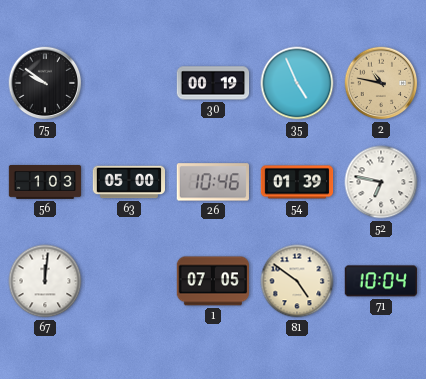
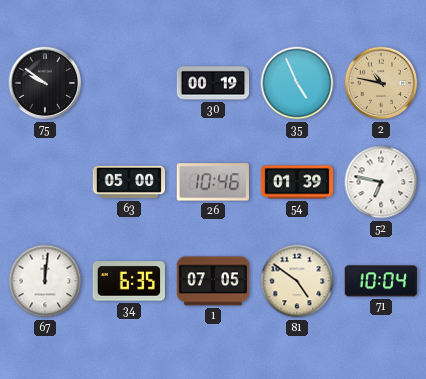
56: 1:03 -> none
34: none -> 6:35
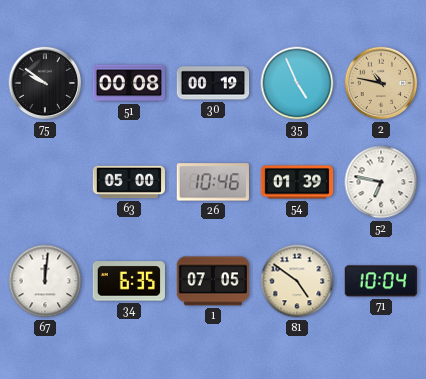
51: none -> 00:08
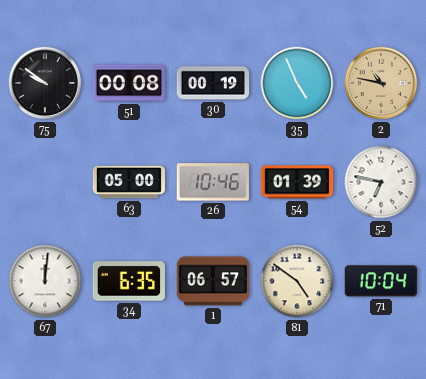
1: 07:05 -> 06:57
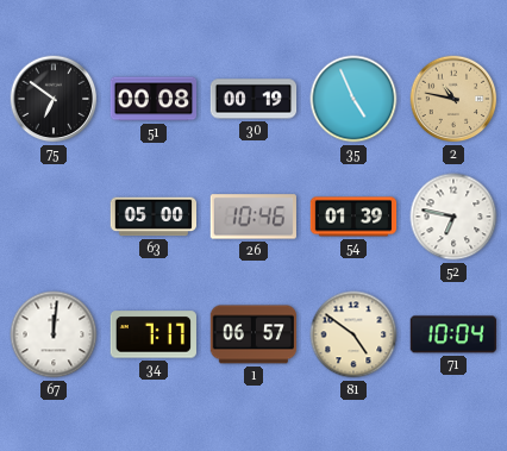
75: 9:51 -> 6:51
34: 6:35 -> 7:17
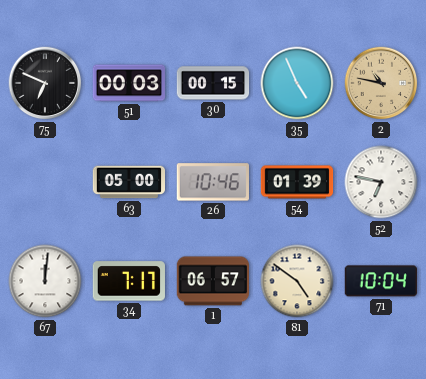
75: 6:51 -> 6:49
51: 00:08 -> 00:03
30: 00:19 -> 00:15
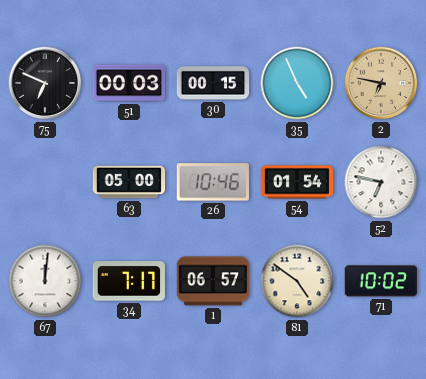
2: 10:47 -> 6:47
54: 01:39 -> 01:54
71: 10:04 -> 10:02
